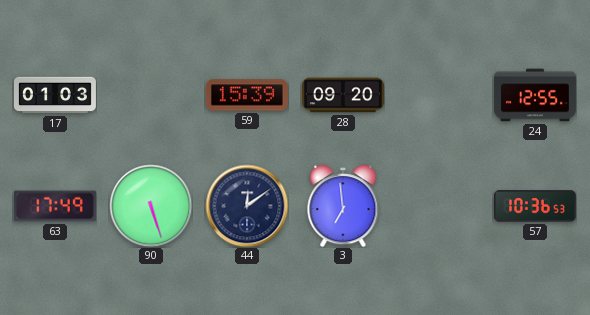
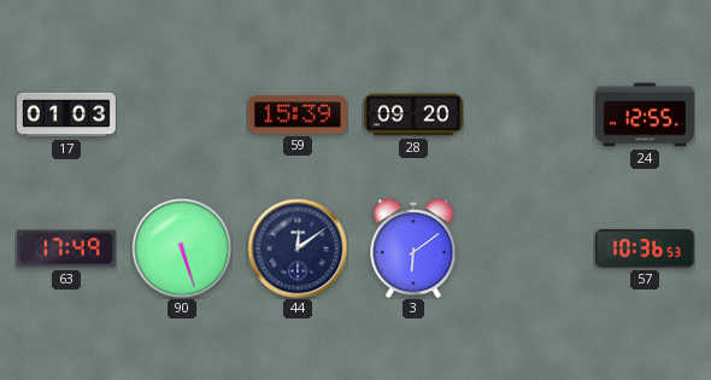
3: 6:59 -> 6:09
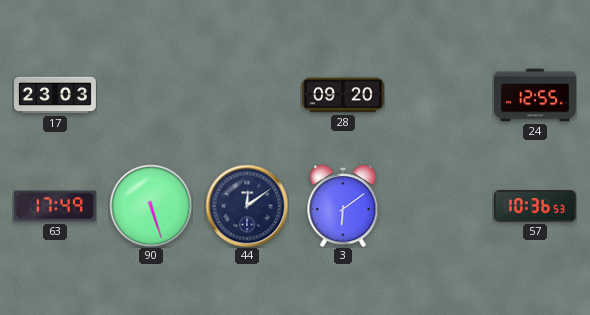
17: 01:03 -> 23:03
59: 15:39 -> none
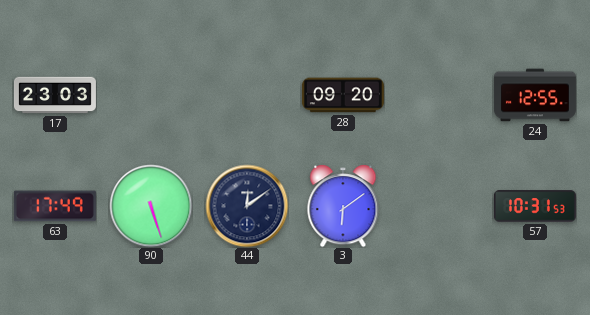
57: 10:36 -> 10:31
